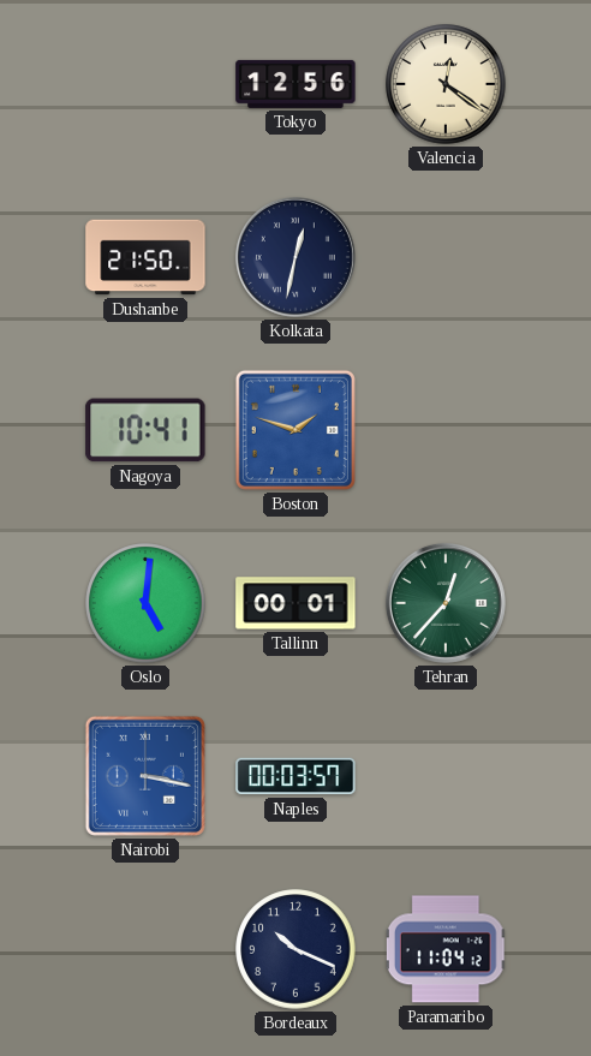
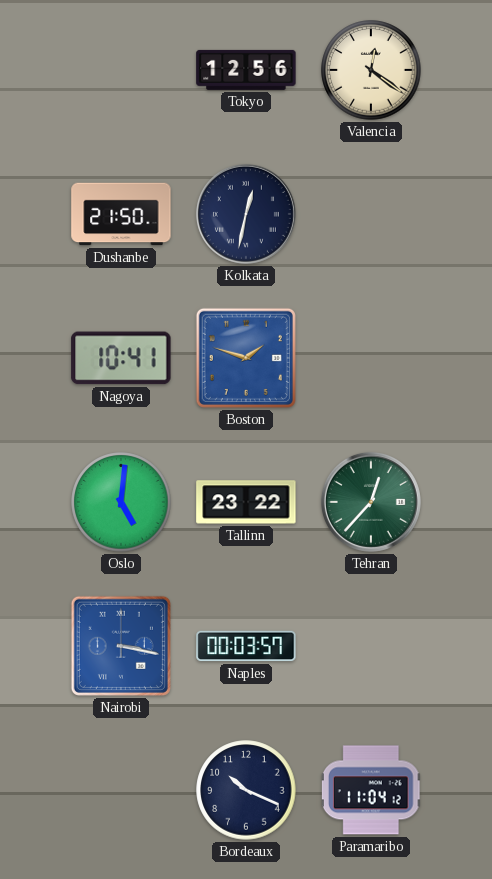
Tallinn: 00:01 -> 23:22
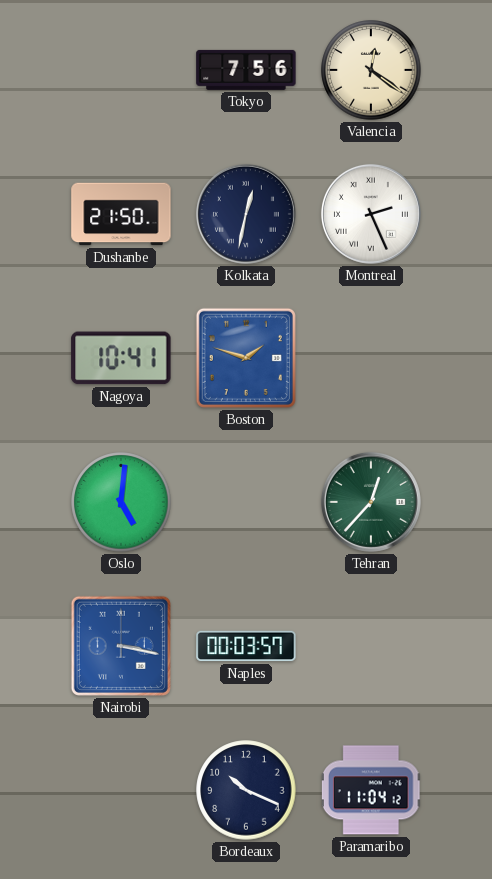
Tokyo: 12:56 -> 7:56
Montreal: none -> 2:26
Tallinn: 23:22 -> none
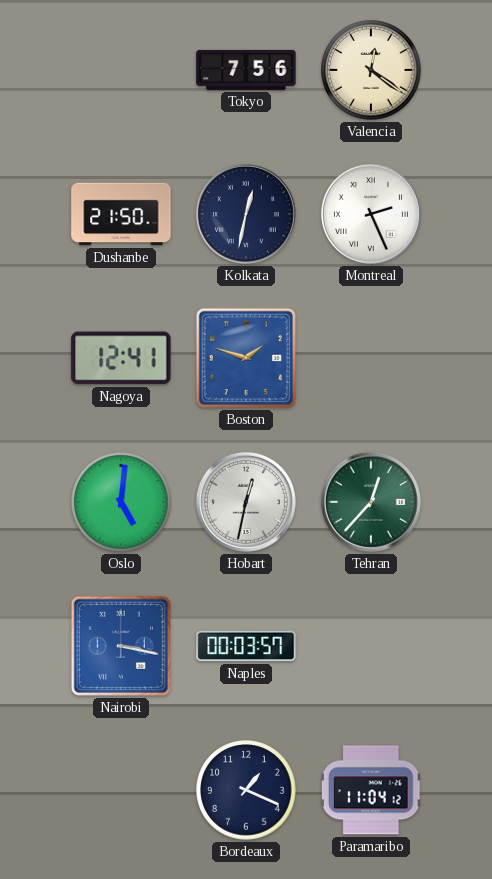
Nagoya: 10:41 -> 12:41
Hobart: none -> 12:32
Bordeaux: 10:19 -> 1:19
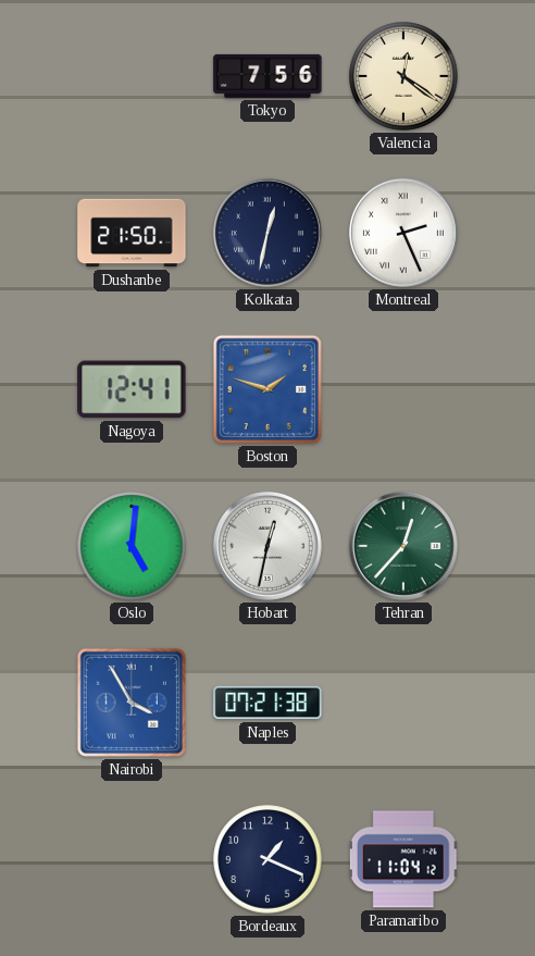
Nairobi: 3:17 -> 3:55
Naples: 00:03 -> 07:21
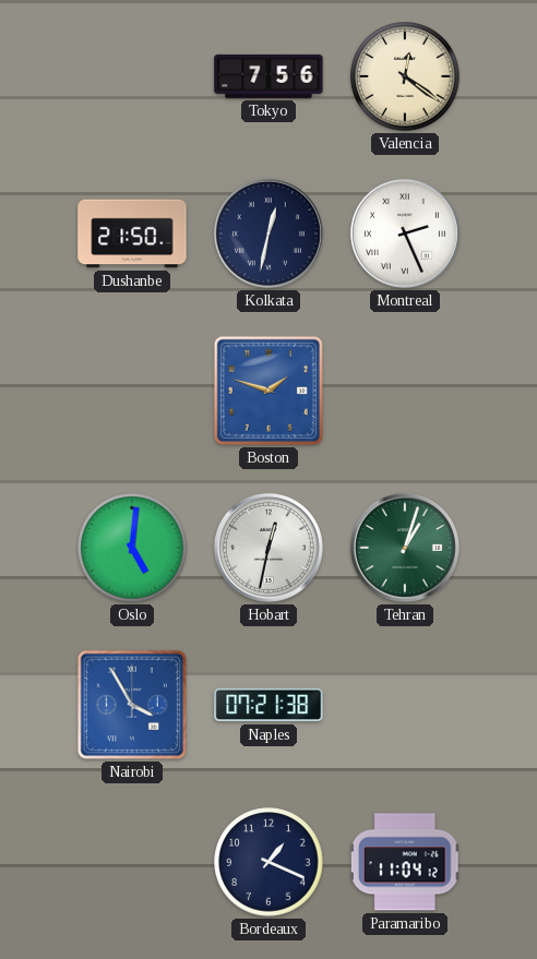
Nagoya: 12:41 -> none
Tehran: 12:37 -> 1:03
